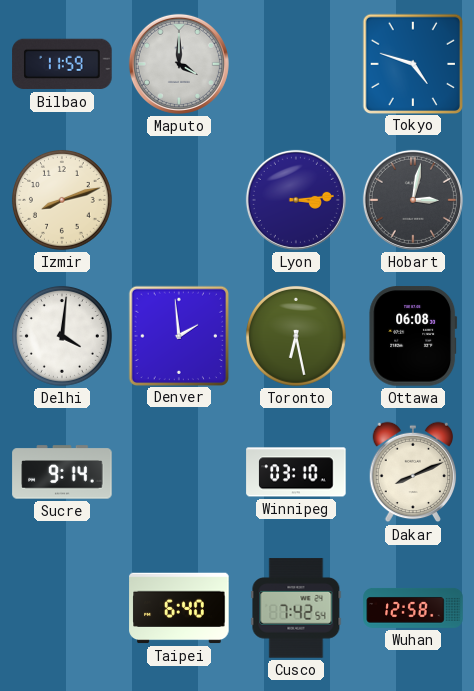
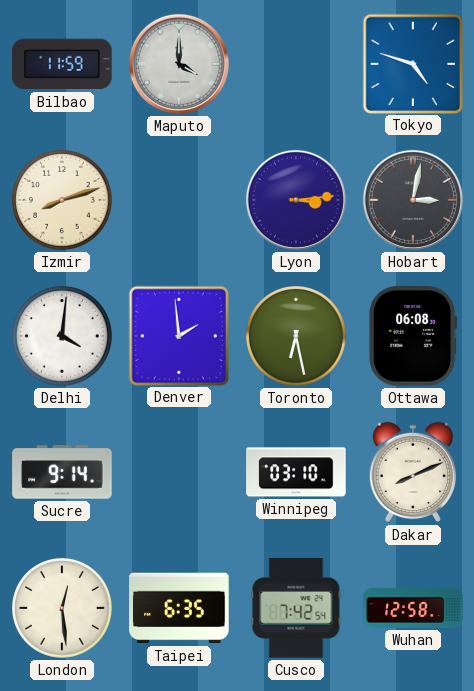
London: none -> 12:29
Taipei: 6:40 -> 6:35
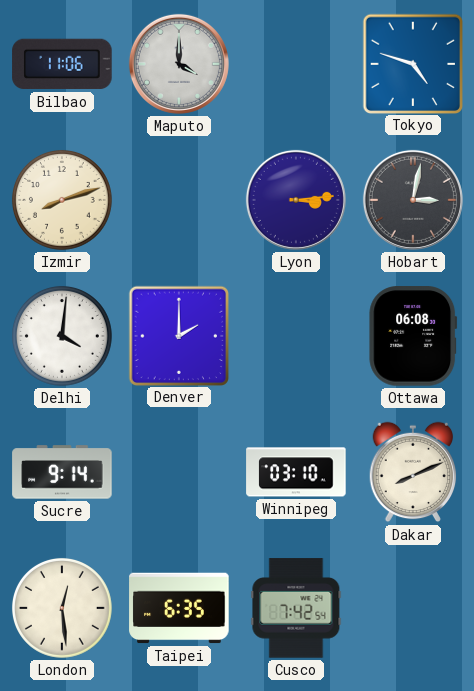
Bilbao: 11:59 -> 11:06
Denver: 1:59 -> 2:00
Toronto: 6:28 -> none
Wuhan: 12:58 -> none
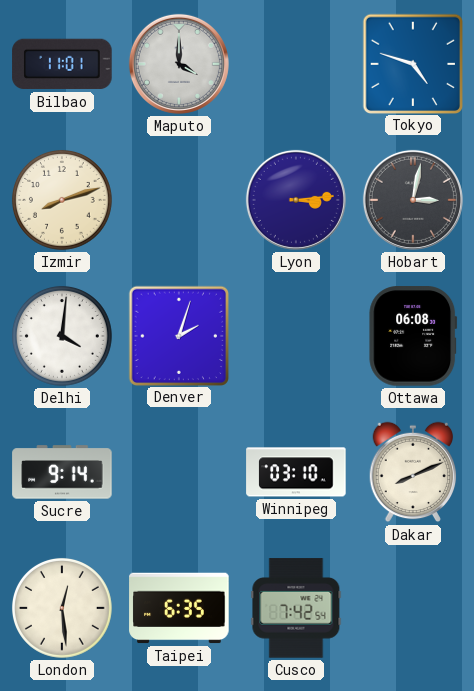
Bilbao: 11:06 -> 11:01
Denver: 2:00 -> 2:03
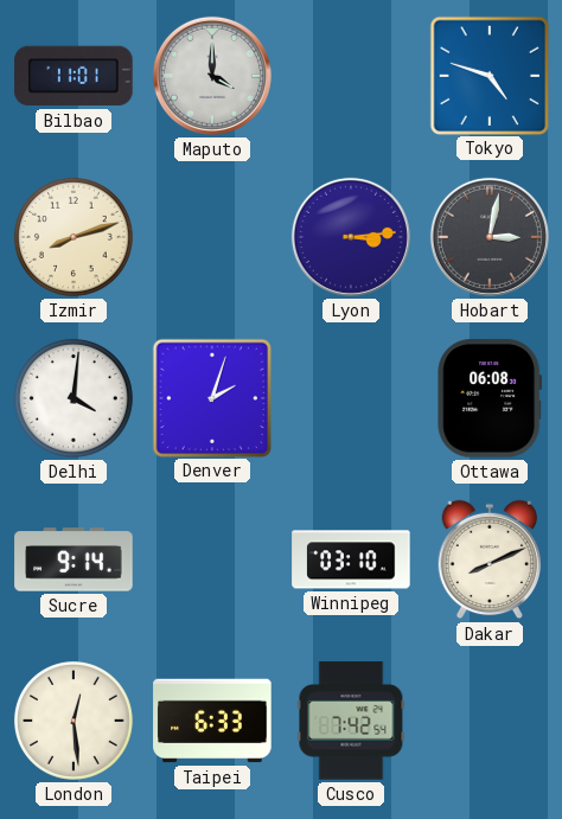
Taipei: 6:35 -> 6:33
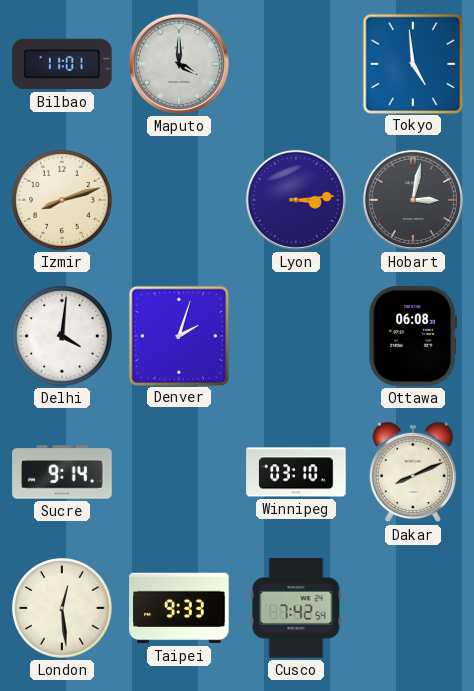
Tokyo: 4:48 -> 4:59
Taipei: 6:33 -> 9:33
